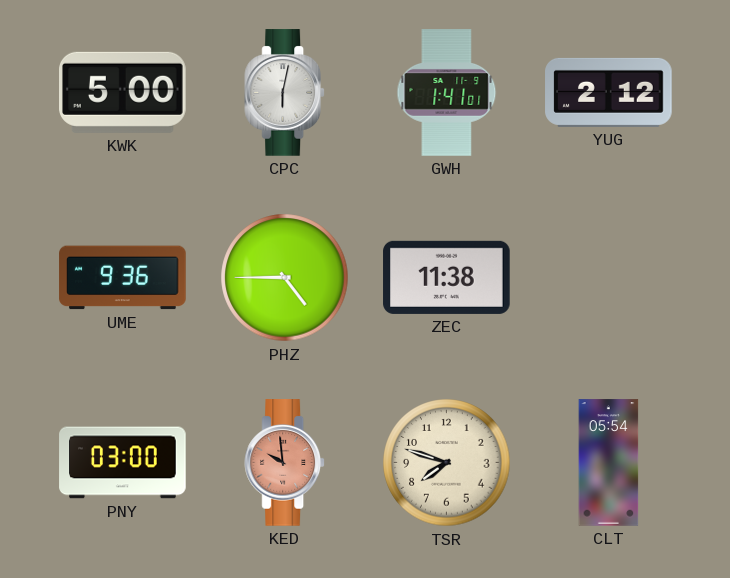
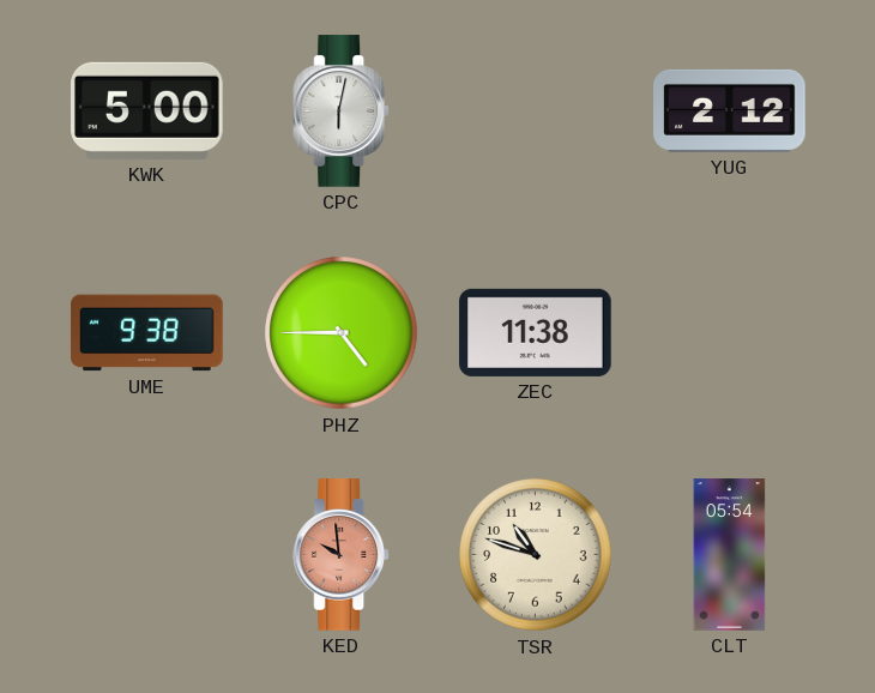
GWH: 1:41 -> none
UME: 9:36 -> 9:38
PNY: 03:00 -> none
TSR: 7:48 -> 10:48
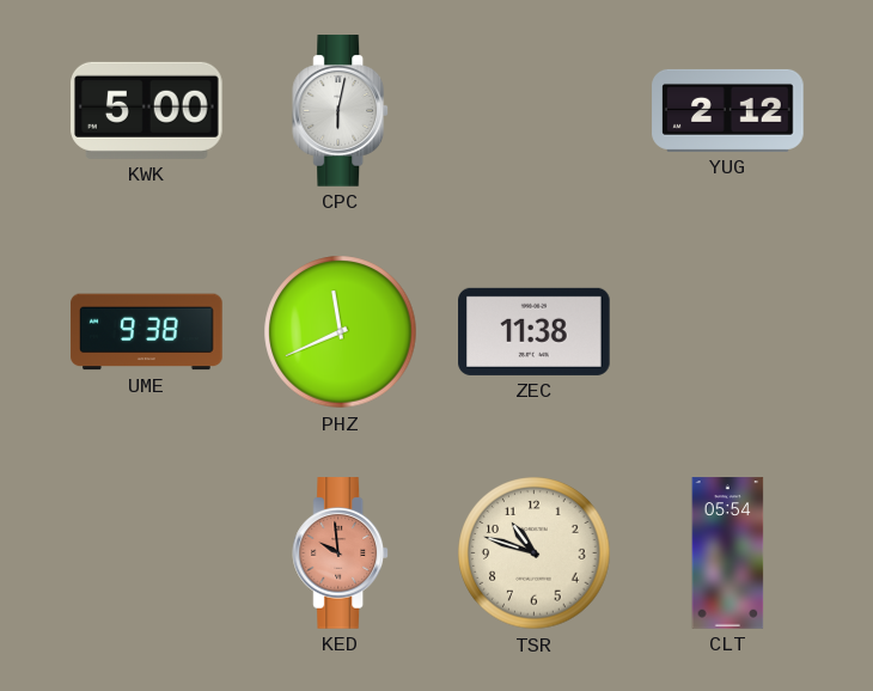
PHZ: 4:45 -> 11:41
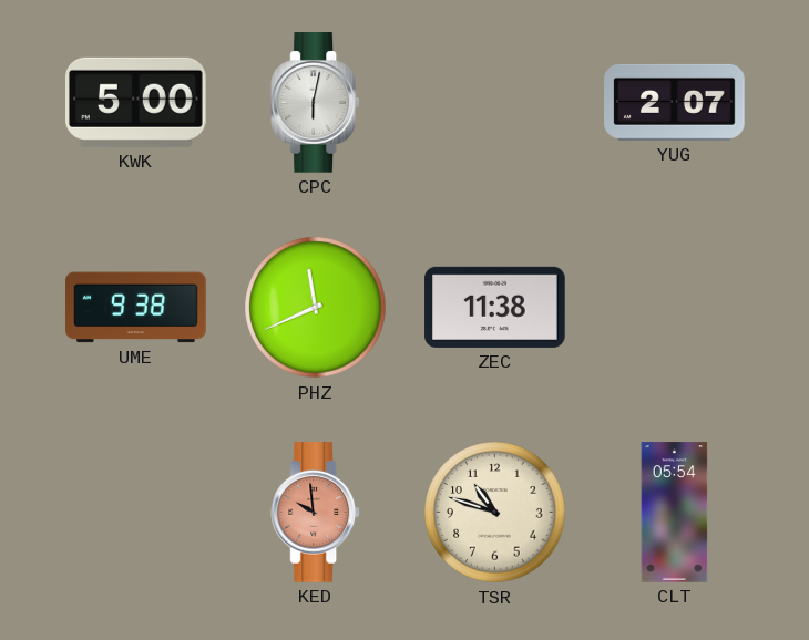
YUG: 2:12 -> 2:07
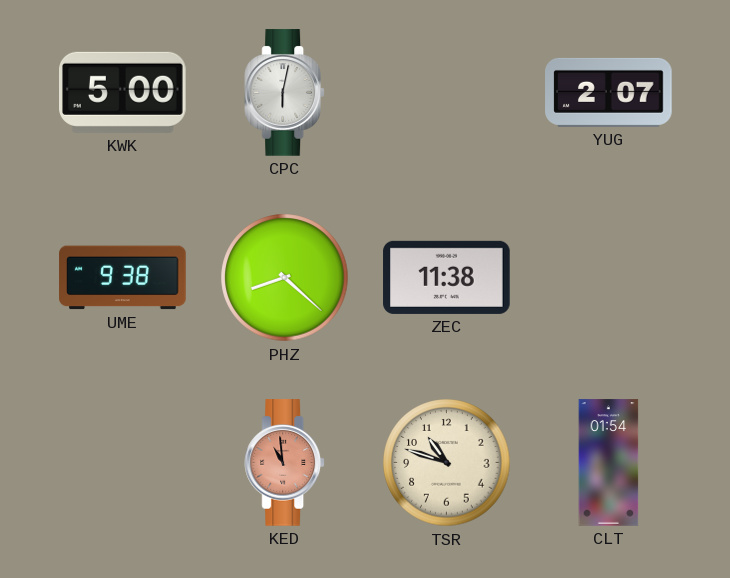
PHZ: 11:41 -> 8:22
KED: 9:59 -> 10:59
CLT: 05:54 -> 01:54
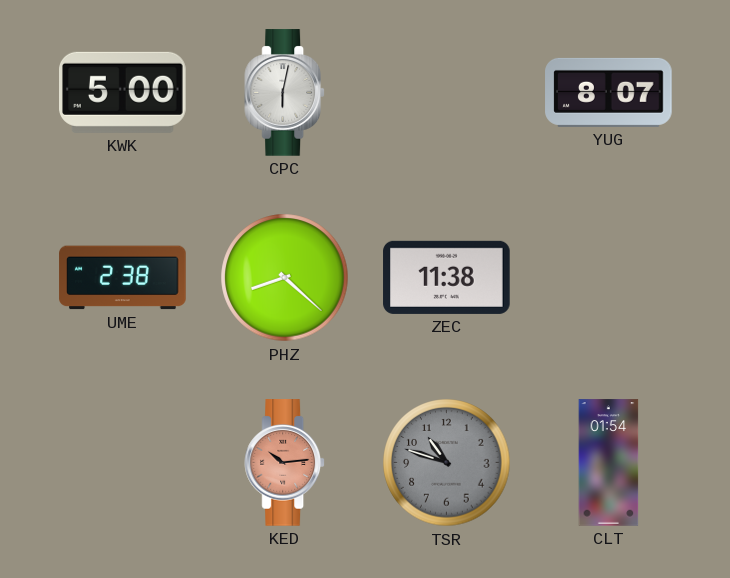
YUG: 2:07 -> 8:07
UME: 9:38 -> 2:38
KED: 10:59 -> 10:14
TSR dial: cream -> grey
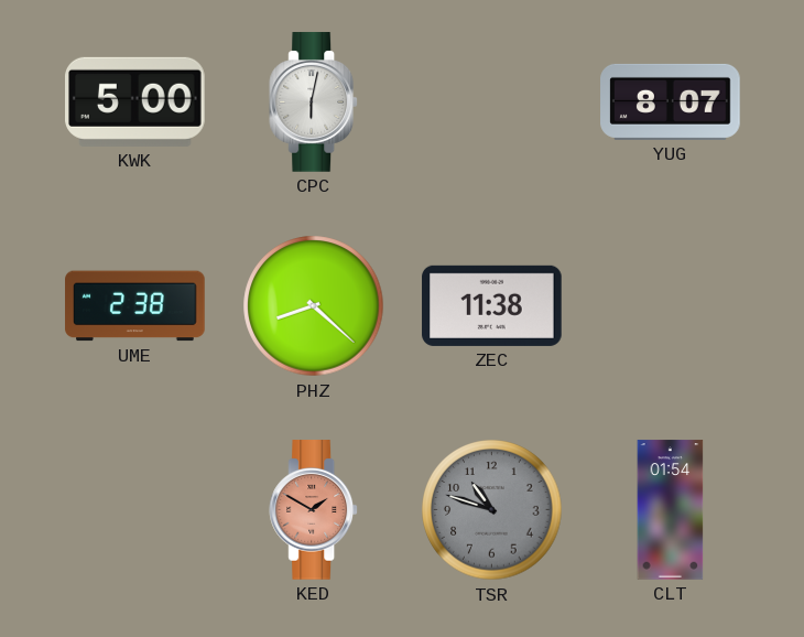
KED: 10:14 -> 1:50
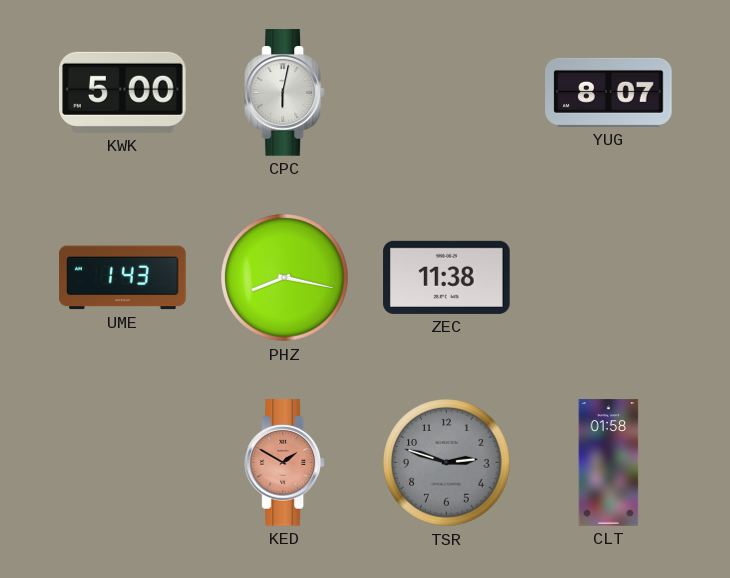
UME: 2:38 -> 1:43
PHZ: 8:22 -> 8:17
TSR: 10:48 -> 2:48
CLT: 01:54 -> 01:58
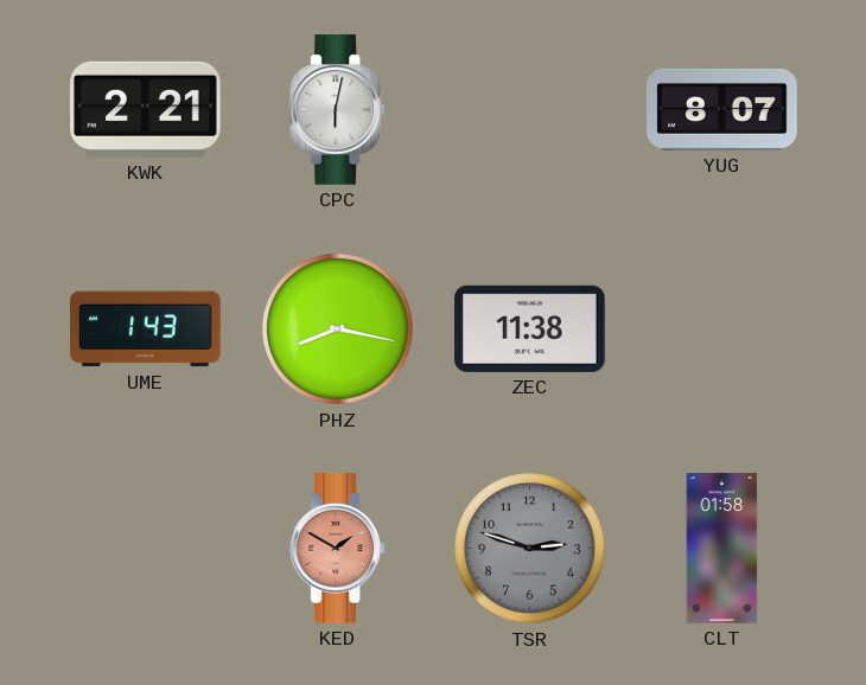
KWK: 5:00 -> 2:21
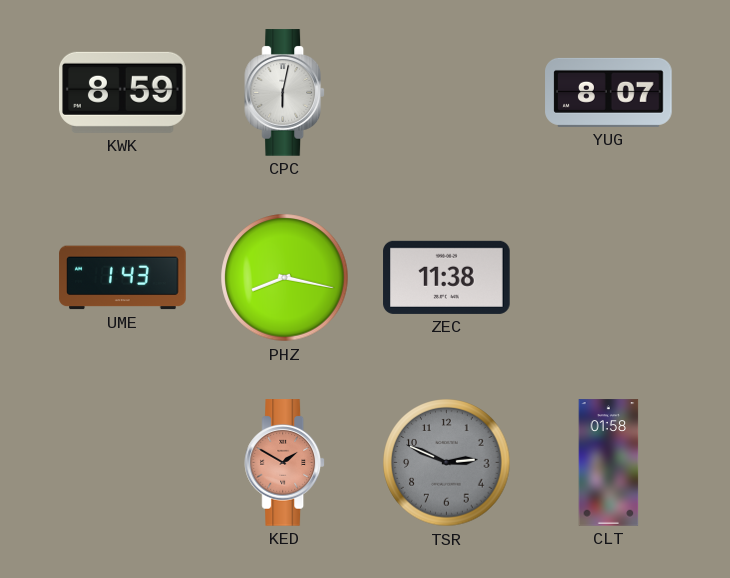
KWK: 2:21 -> 8:59
TSR: 2:48 -> 2:49
